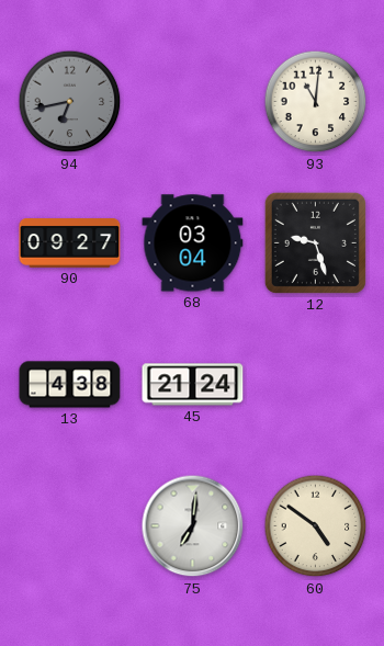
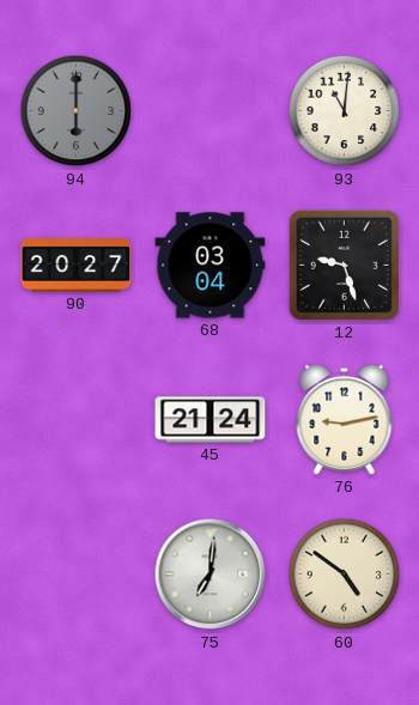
94: 6:43 -> 6:00
90: 09:27 -> 20:27
13: 4:38 -> none
76: none -> 9:13
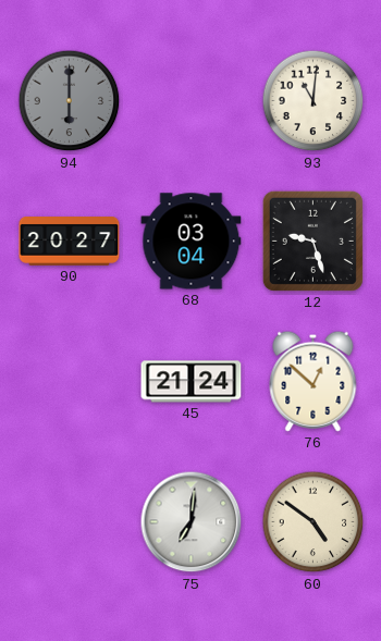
76: 9:13 -> 12:52
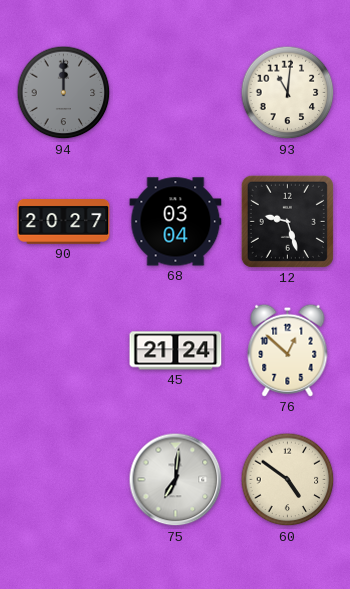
94: 6:00 -> 12:00
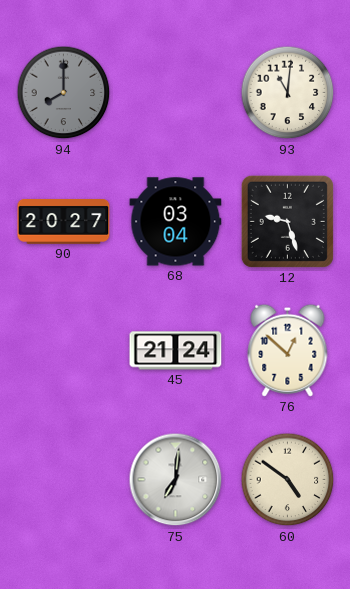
94: 12:00 -> 8:00
